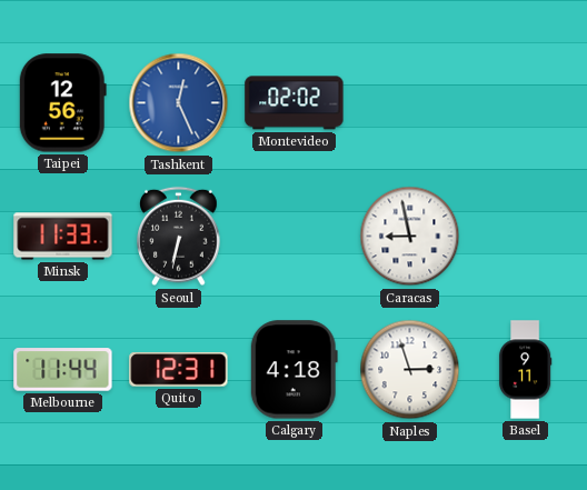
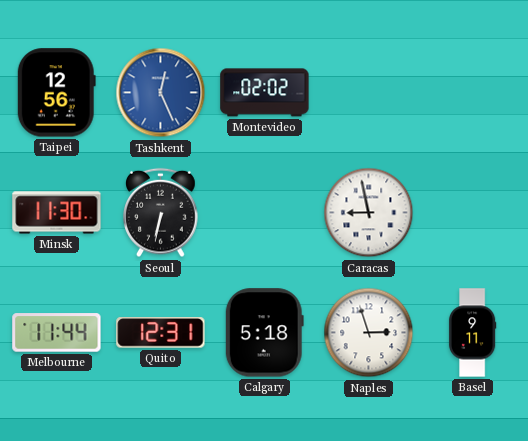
Minsk: 11:33 -> 11:30
Calgary: 4:18 -> 5:18
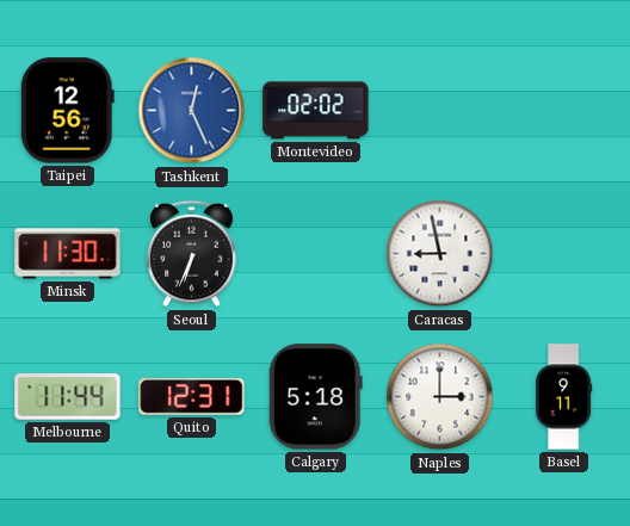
Seoul: 6:32 -> 6:34
Naples: 2:57 -> 3:00
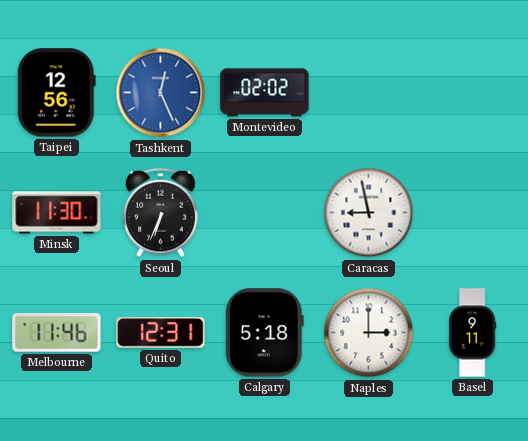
Melbourne: 11:44 -> 11:46
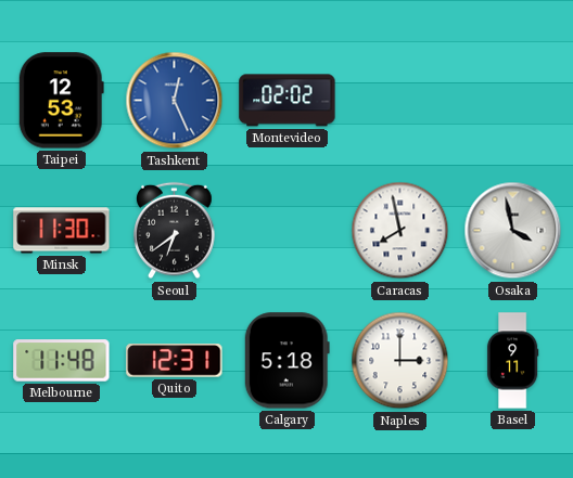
Taipei: 12:56 -> 12:53
Seoul: 6:34 -> 6:39
Caracas: 8:58 -> 7:58
Osaka: none -> 3:58
Melbourne: 11:46 -> 11:48
